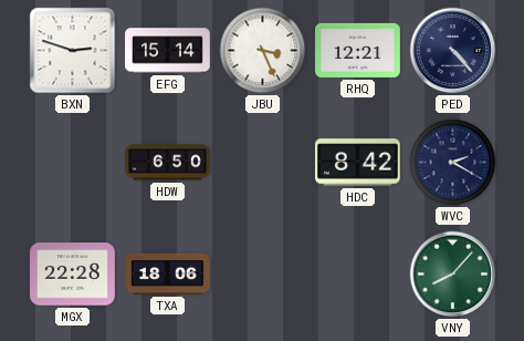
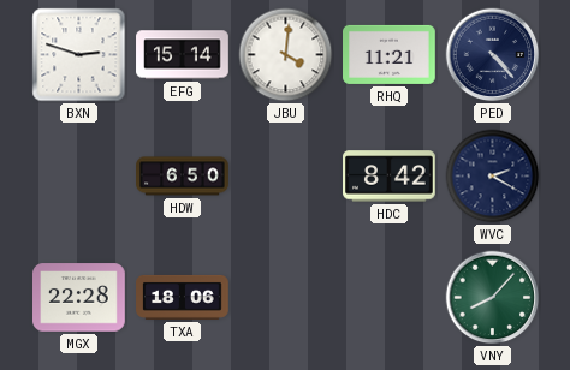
JBU: 3:26 -> 4:01
RHQ: 12:21 -> 11:21
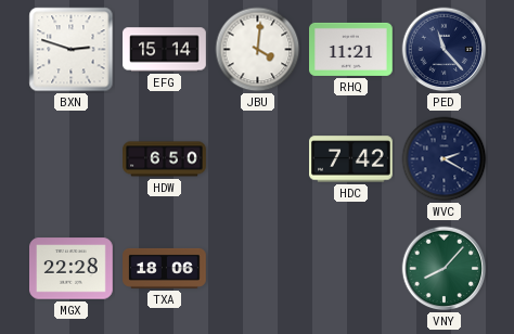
PED: 4:23 -> 11:23
HDC: 8:42 -> 7:42
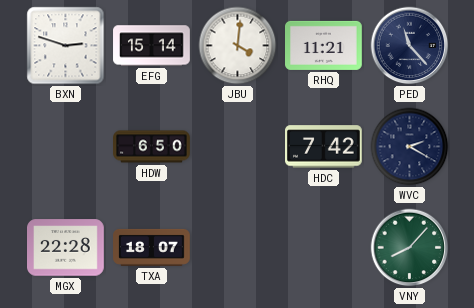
TXA: 18:06 -> 18:07
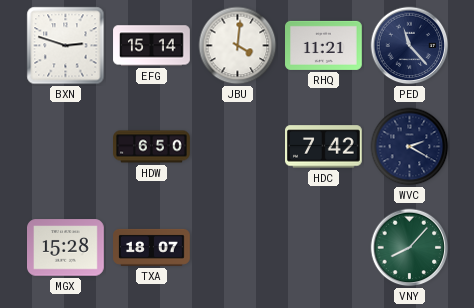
MGX: 22:28 -> 15:28
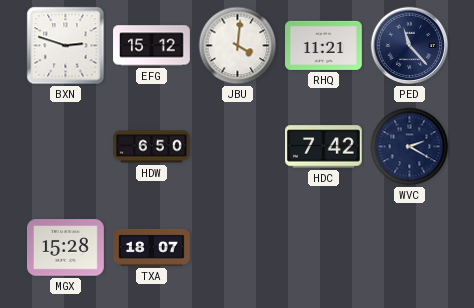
EFG: 15:14 -> 15:12
VNY: 8:07 -> none
